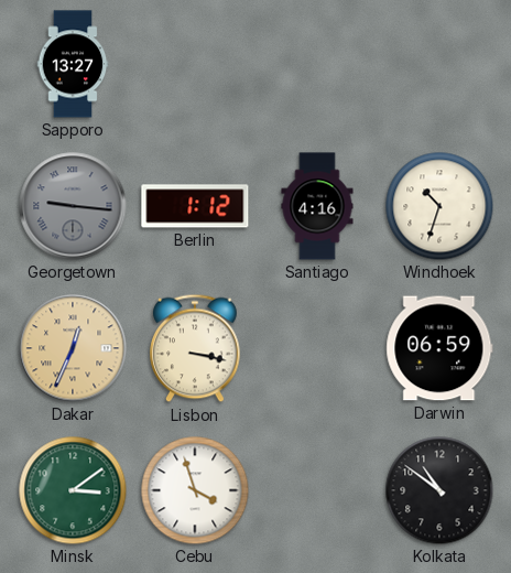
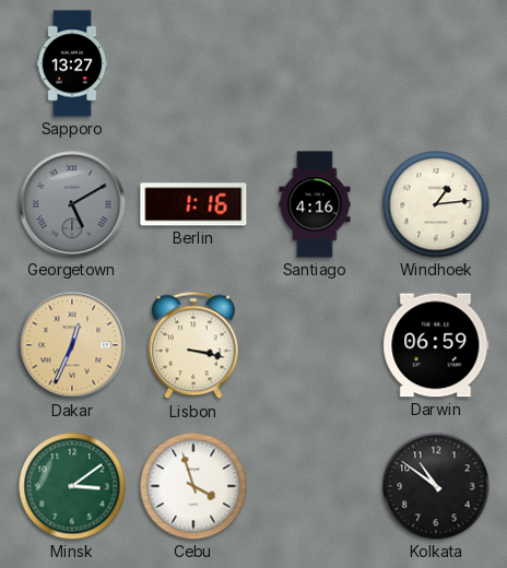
Georgetown: 9:16 -> 5:10
Berlin: 1:12 -> 1:16
Windhoek: 10:33 -> 1:14
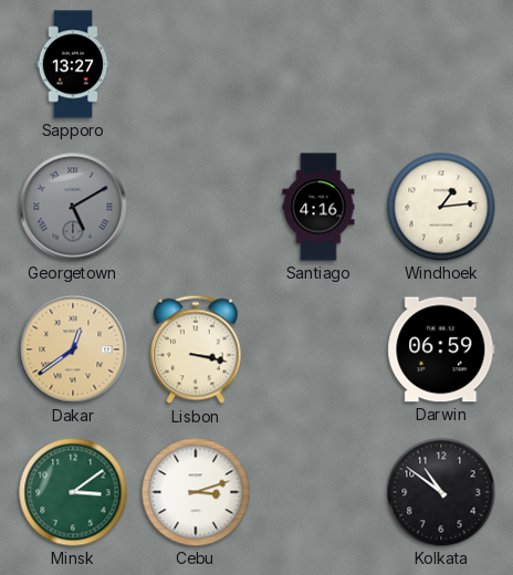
Berlin: 1:16 -> none
Dakar: 12:34 -> 12:39
Cebu: 3:57 -> 3:12
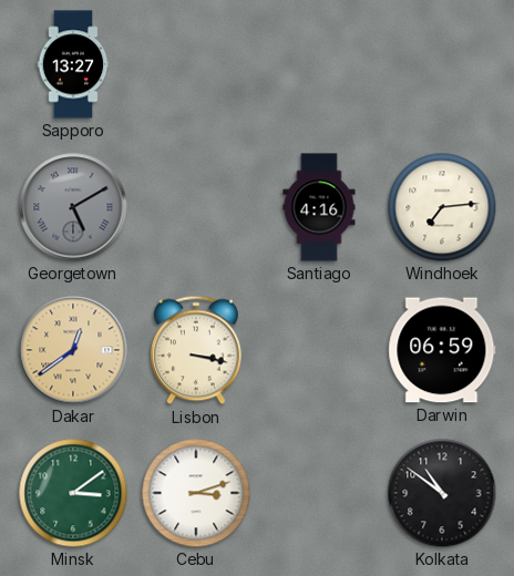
Windhoek: 1:14 -> 7:14
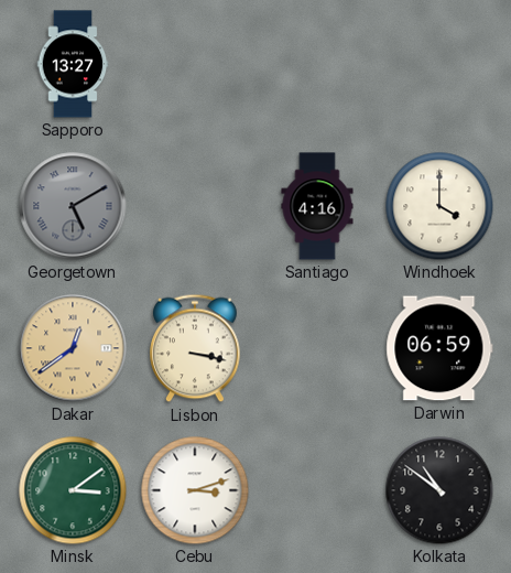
Windhoek: 7:14 -> 4:00
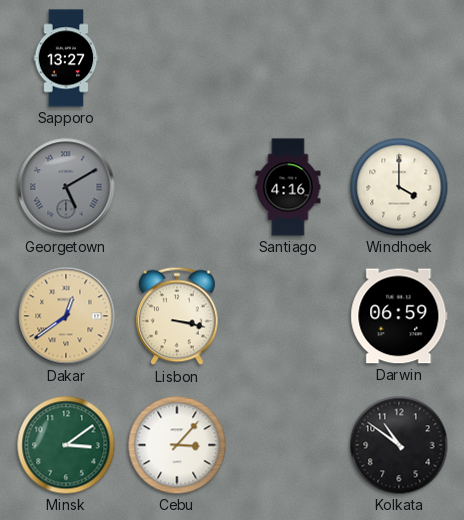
Cebu: 3:12 -> 3:07
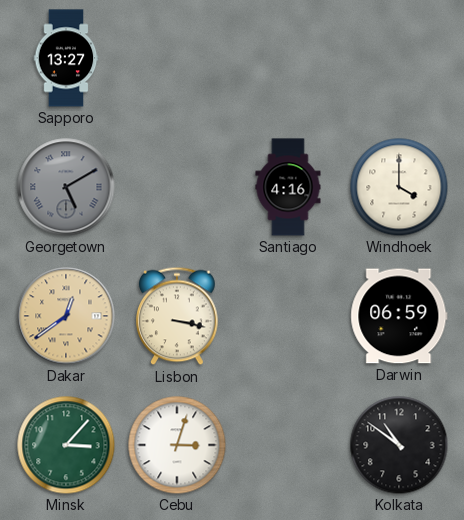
Minsk: 3:09 -> 3:07
Cebu: 3:07 -> 3:03
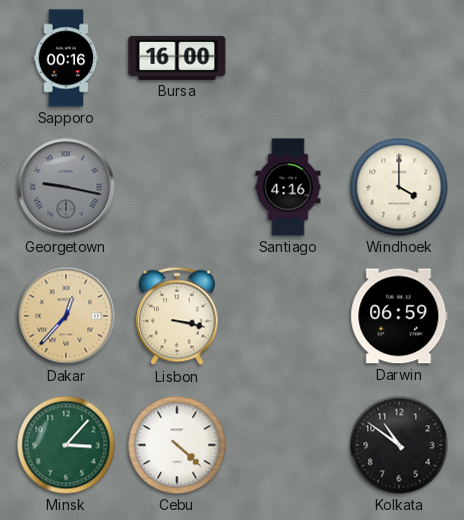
Sapporo: 13:27 -> 00:16
Bursa: none -> 16:00
Georgetown: 5:10 -> 9:17
Dakar: 12:39 -> 12:37
Cebu: 3:03 -> 4:22
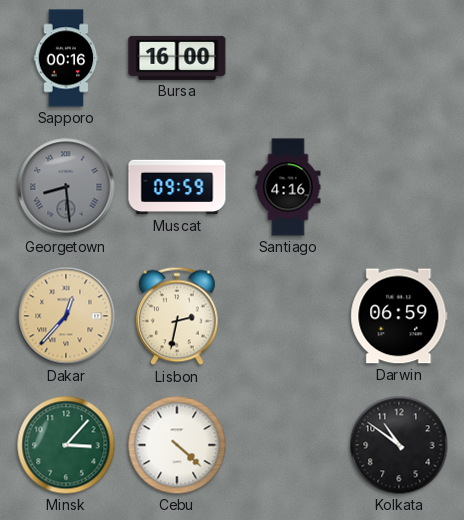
Georgetown: 9:17 -> 8:29
Muscat: none -> 09:59
Windhoek: 4:00 -> none
Lisbon: 3:17 -> 2:32
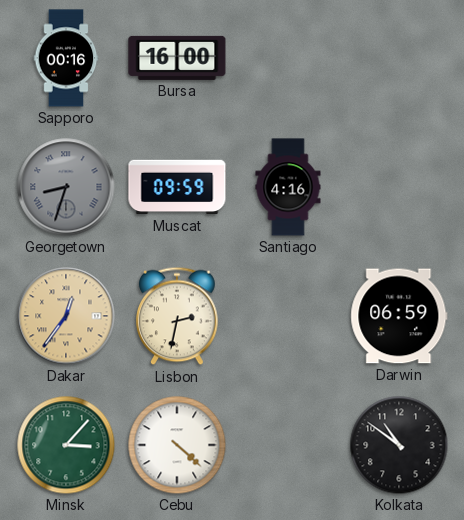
Georgetown: 8:29 -> 8:33
Dakar: 12:37 -> 12:36
